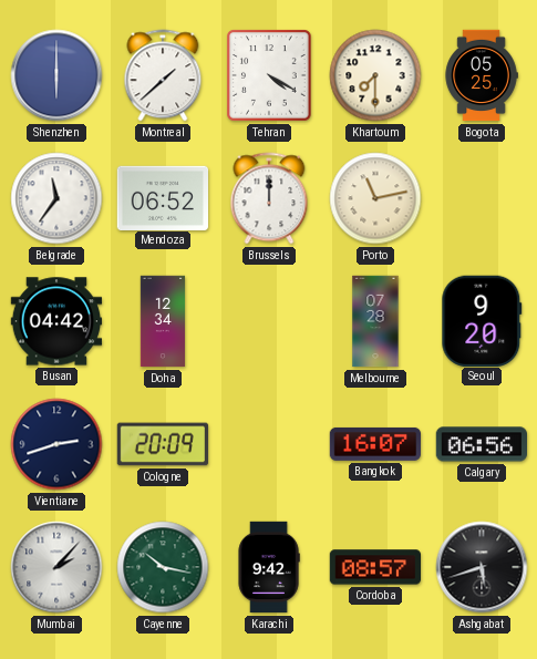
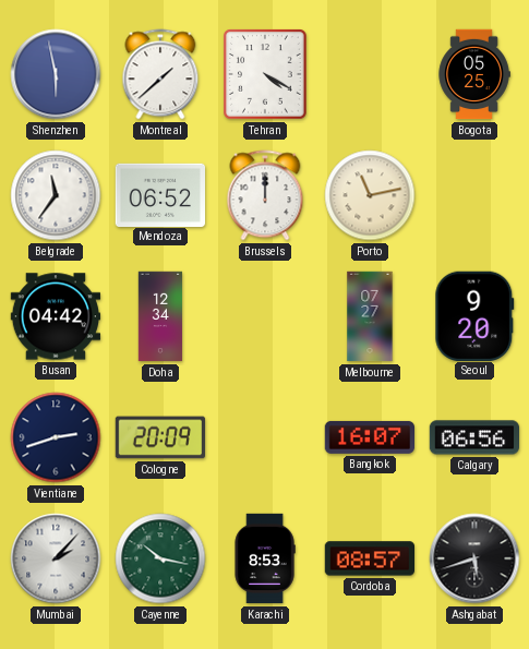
Shenzhen: 6:00 -> 5:58
Khartoum: 7:30 -> none
Melbourne: 07:28 -> 07:27
Karachi: 9:42 -> 8:53
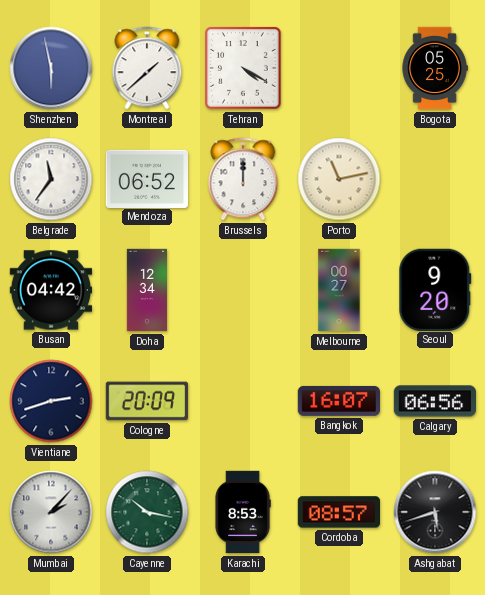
Melbourne: 07:27 -> 00:27
